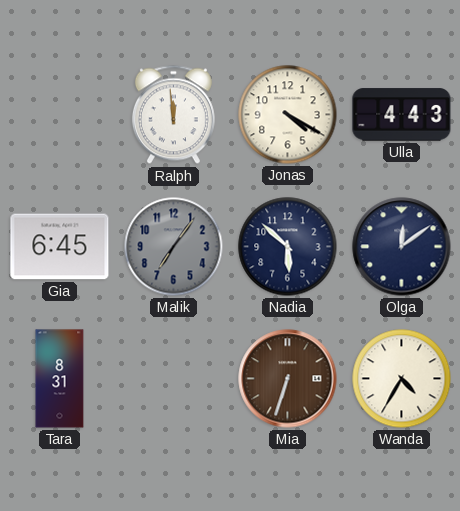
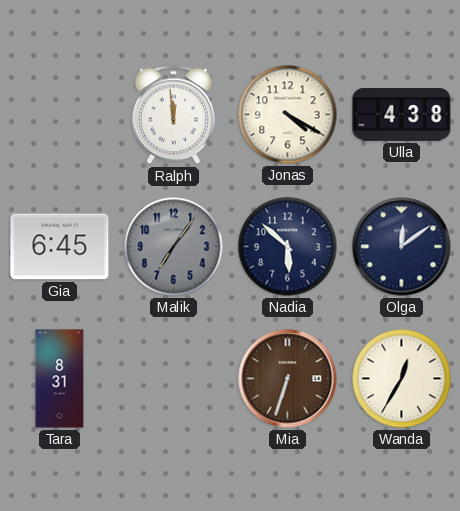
Ulla: 4:43 -> 4:38
Wanda: 4:35 -> 12:35
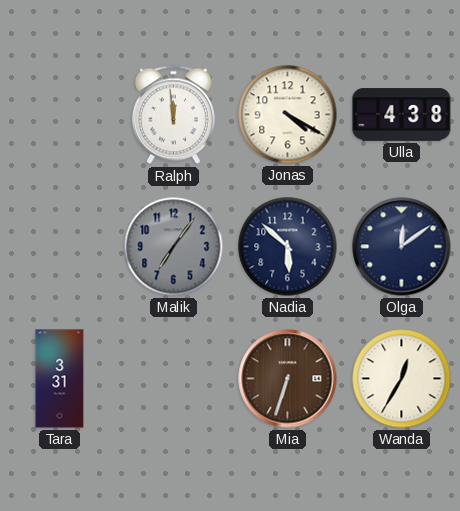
Gia: 6:45 -> none
Tara: 8:31 -> 3:31
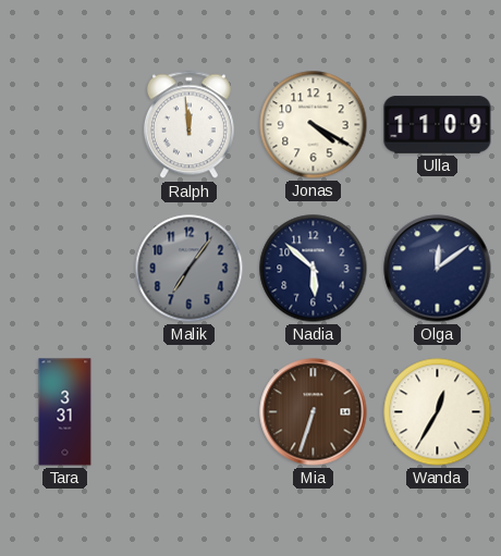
Ulla: 4:38 -> 11:09
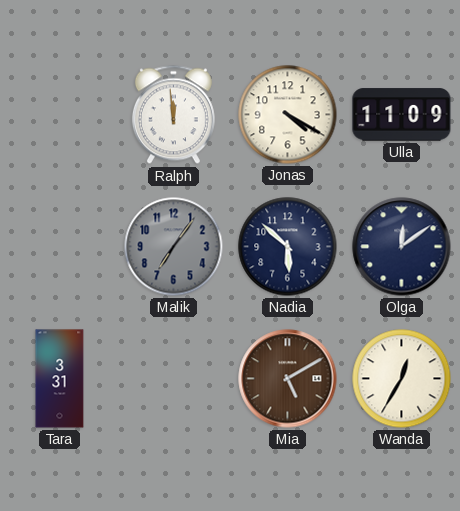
Mia: 6:33 -> 5:10
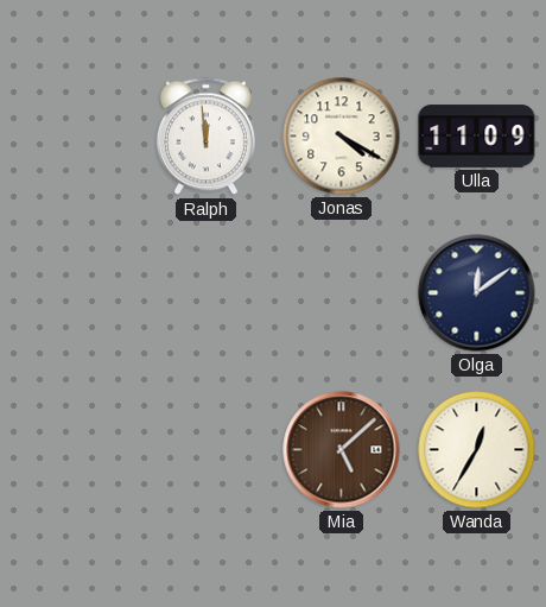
Malik: 7:06 -> none
Nadia: 5:52 -> none
Tara: 3:31 -> none
Mia: 5:10 -> 5:08
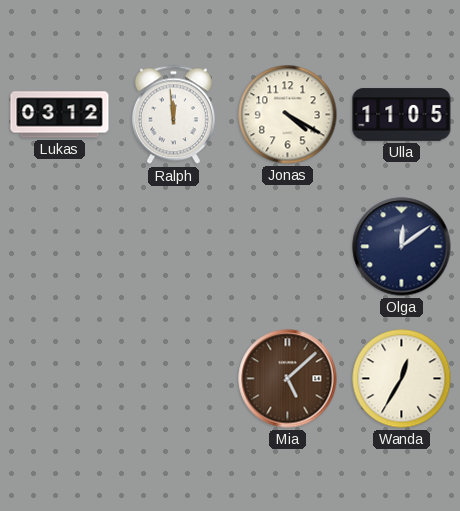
Lukas: none -> 03:12
Ulla: 11:09 -> 11:05
